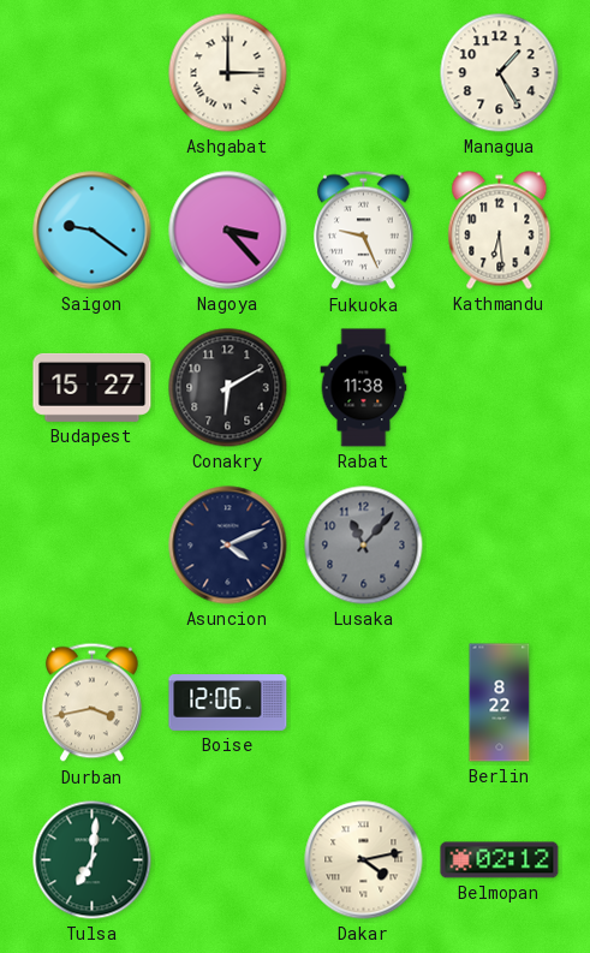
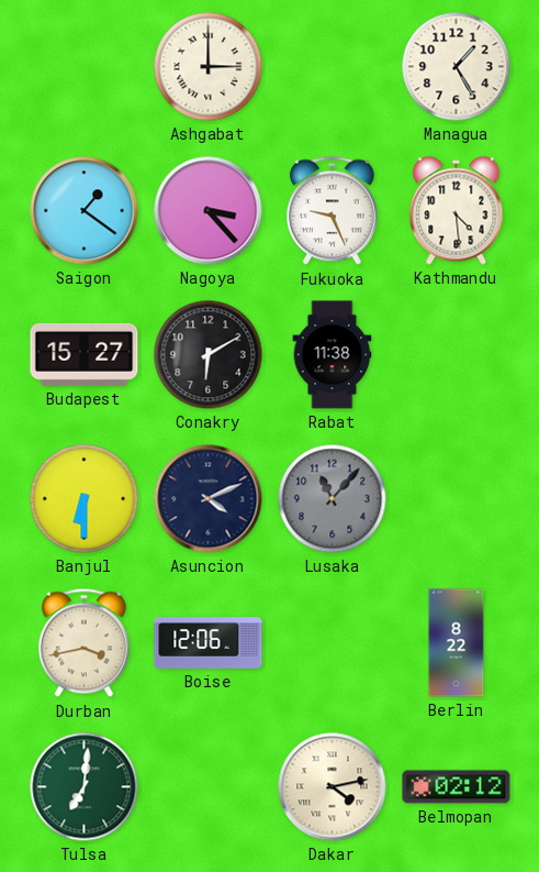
Saigon: 9:21 -> 1:21
Kathmandu: 6:29 -> 4:29
Banjul: none -> 6:30
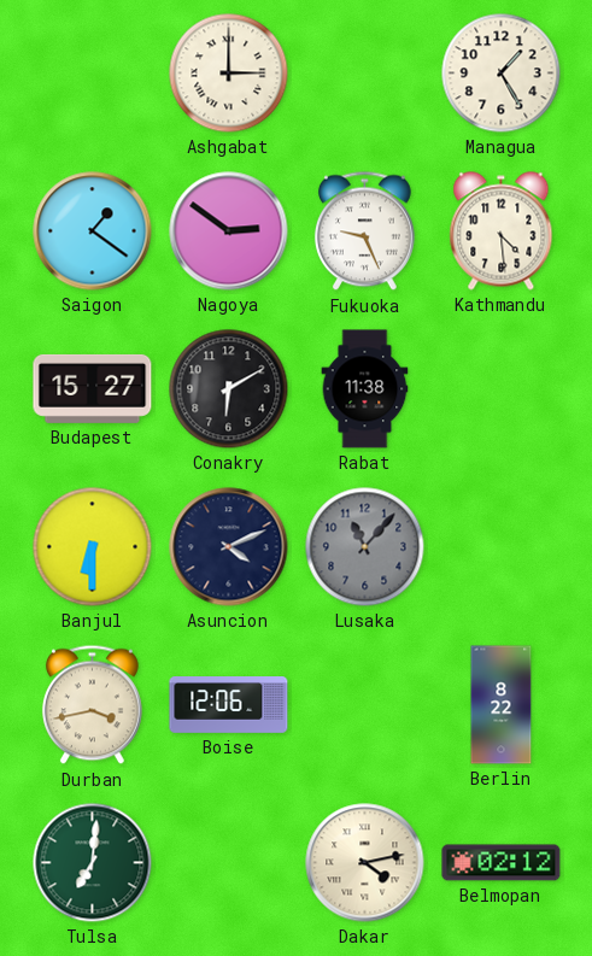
Nagoya: 3:23 -> 2:51
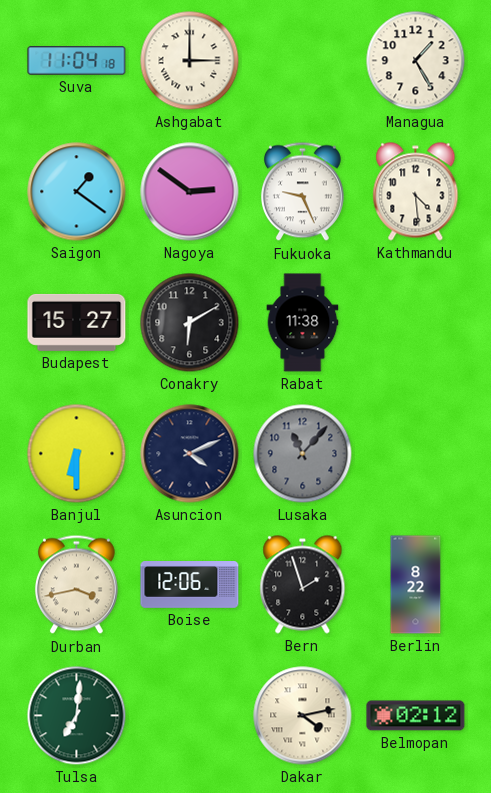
Suva: none -> 11:04
Bern: none -> 1:57
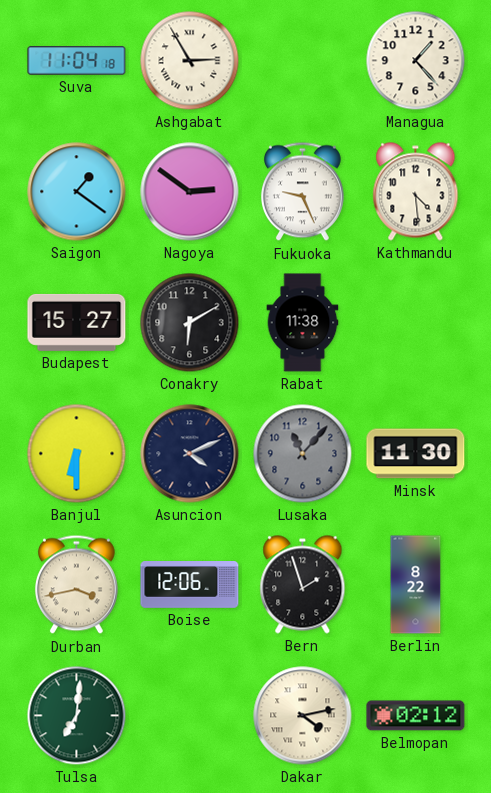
Ashgabat: 3:00 -> 2:55
Managua: 1:25 -> 1:23
Minsk: none -> 11:30
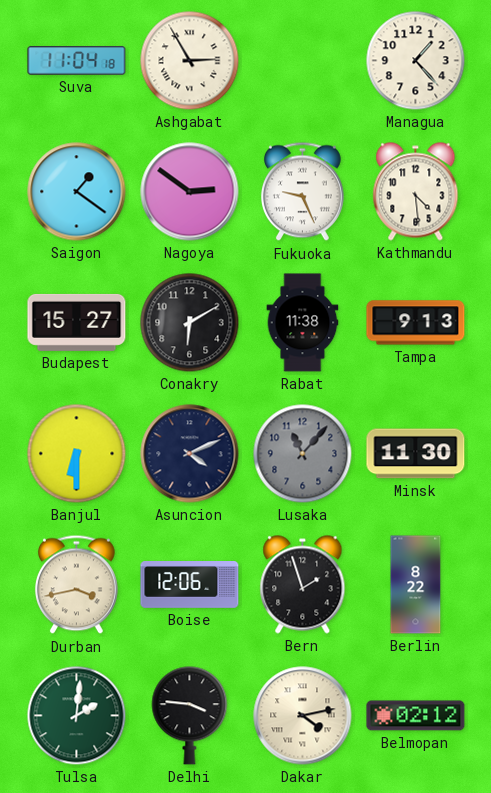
Tampa: none -> 9:13
Tulsa: 7:01 -> 2:01
Delhi: none -> 3:46
